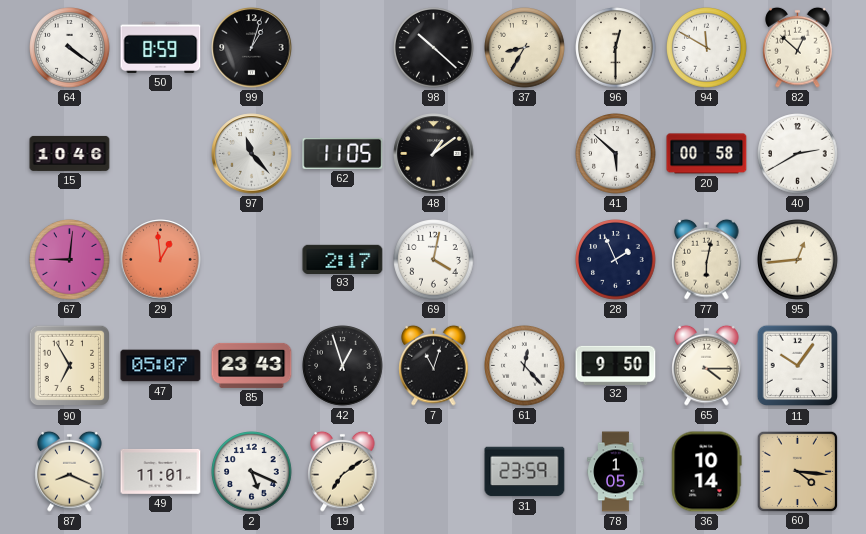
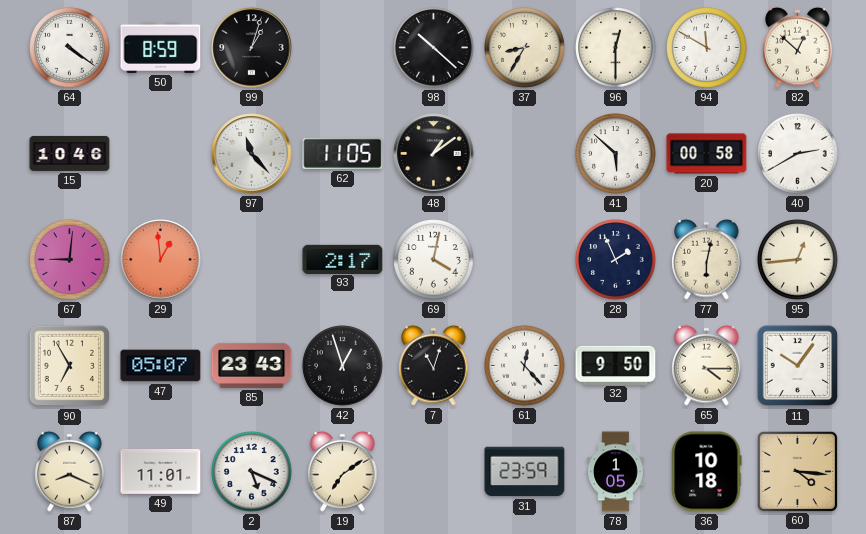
36: 10:14 -> 10:18
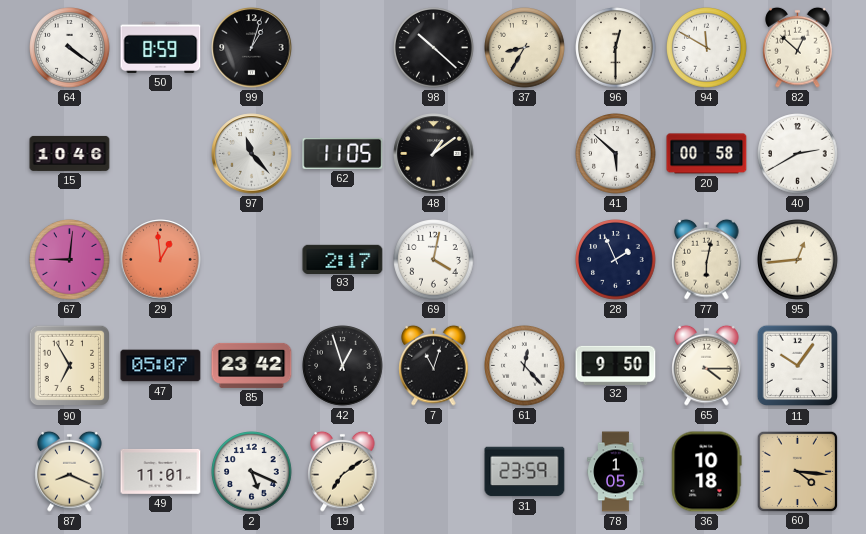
85: 23:43 -> 23:42
